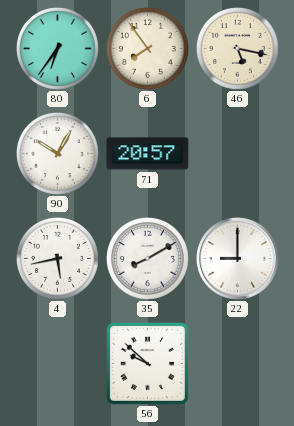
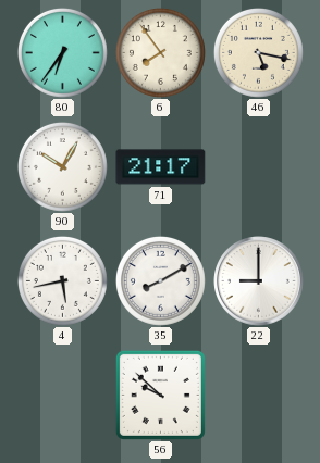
71: 20:57 -> 21:17
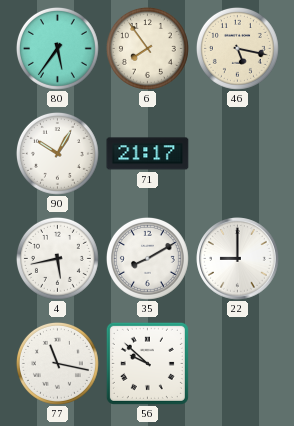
80: 6:36 -> 5:36
77: none -> 11:17
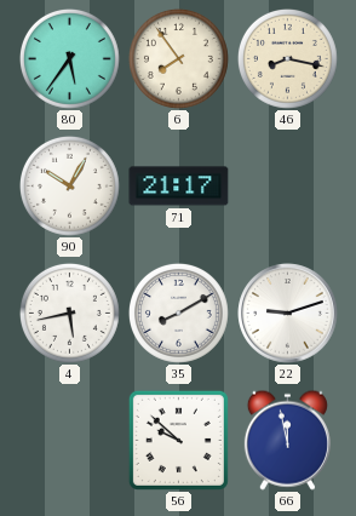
46: 5:17 -> 8:17
22: 9:00 -> 9:12
77: 11:17 -> none
66: none -> 11:58
